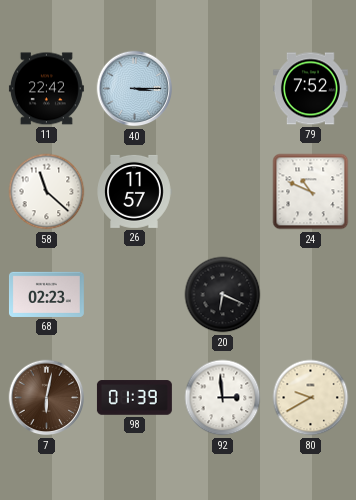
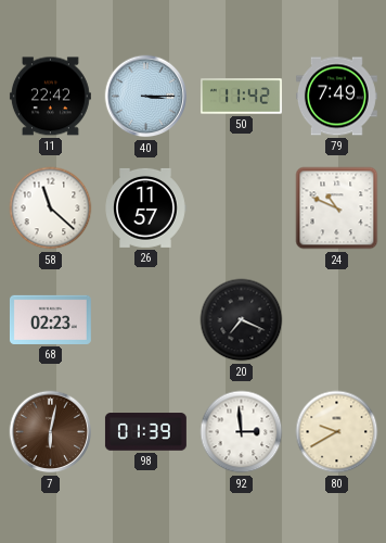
50: none -> 11:42
79: 7:52 -> 7:49
20: 6:19 -> 7:19
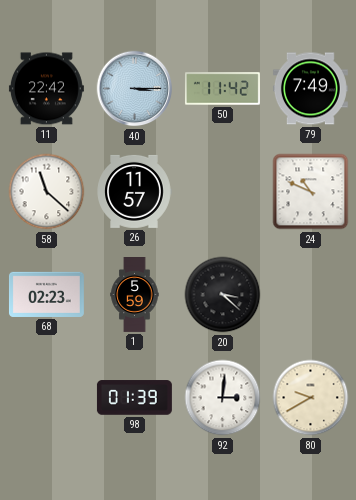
1: none -> 5:59
20: 7:19 -> 3:22
7: 6:02 -> none
92: 2:59 -> 3:01
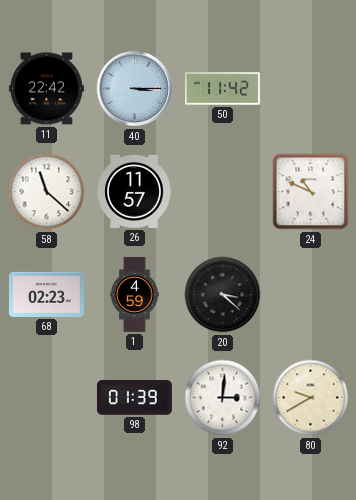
79: 7:49 -> none
1: 5:59 -> 4:59
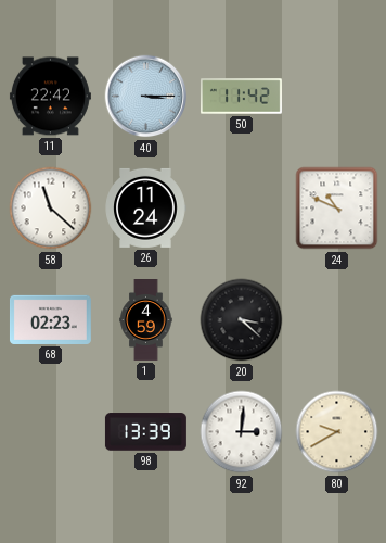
26: 11:57 -> 11:24
98: 01:39 -> 13:39
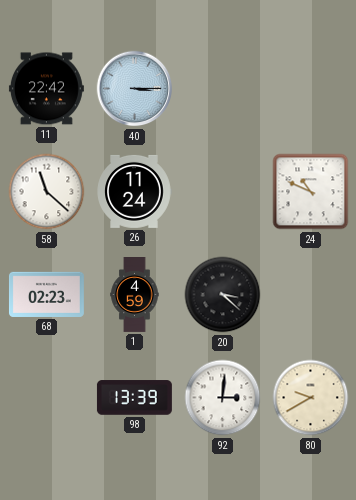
50: 11:42 -> none
